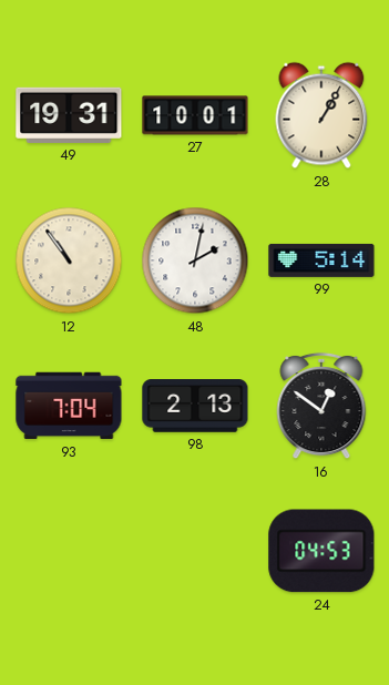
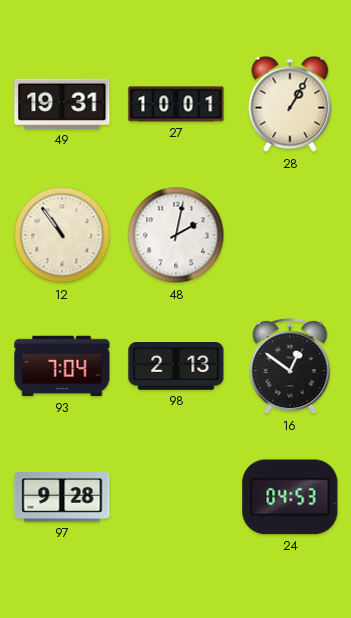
99: 5:14 -> none
97: none -> 9:28
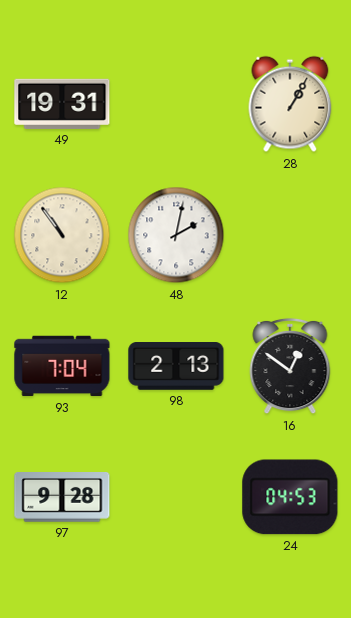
27: 10:01 -> none
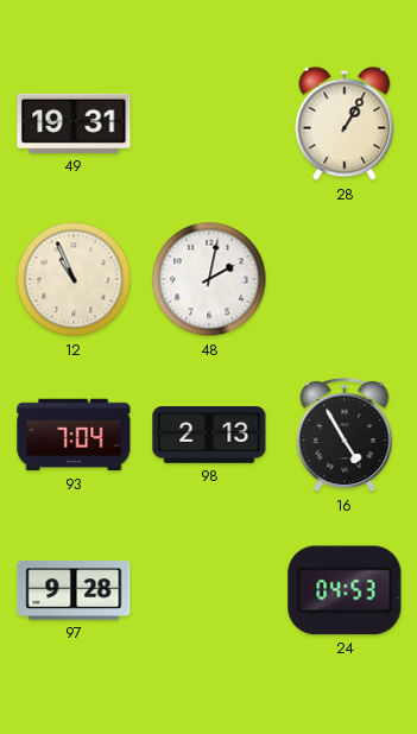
12: 10:54 -> 10:56
16: 12:51 -> 4:55
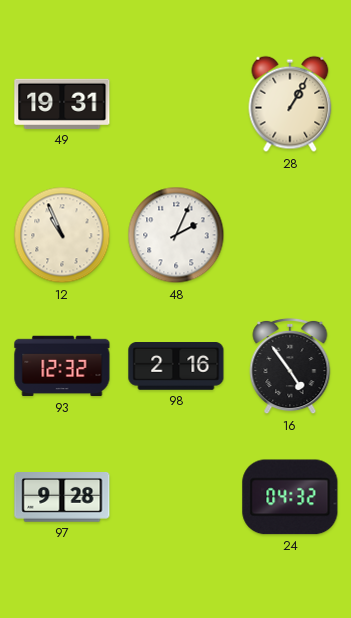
48: 2:02 -> 2:04
93: 7:04 -> 12:32
98: 2:13 -> 2:16
16: 4:55 -> 4:54
24: 04:53 -> 04:32
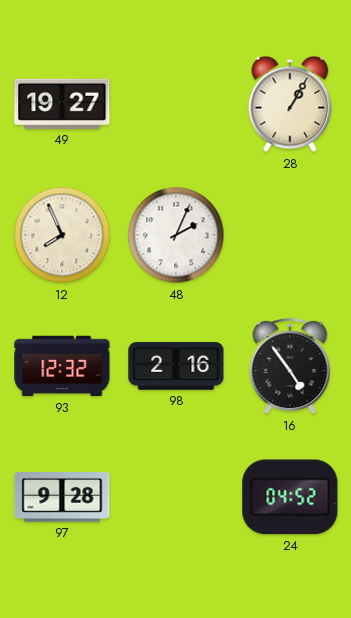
49: 19:31 -> 19:27
12: 10:56 -> 7:56
24: 04:32 -> 04:52
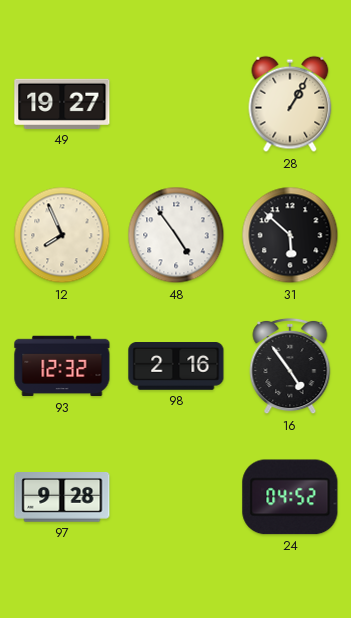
48: 2:04 -> 4:54
31: none -> 5:52
